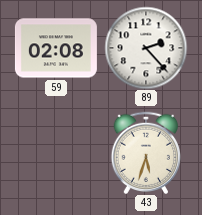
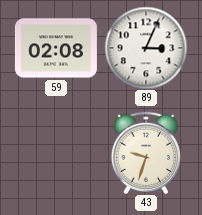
89: 2:23 -> 3:04
43: 5:33 -> 9:33
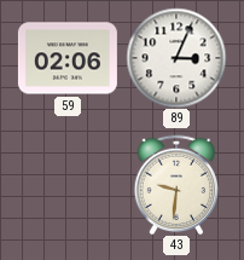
59: 02:08 -> 02:06
43: 9:33 -> 9:31
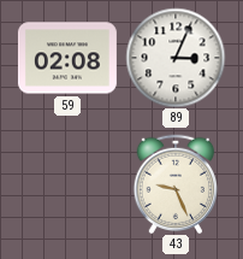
59: 02:06 -> 02:08
43: 9:31 -> 9:26
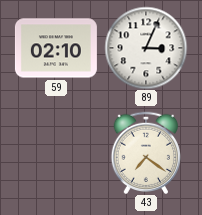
59: 02:08 -> 02:10
43: 9:26 -> 7:21
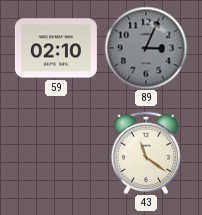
89 dial: white -> grey
43: 7:21 -> 11:21
